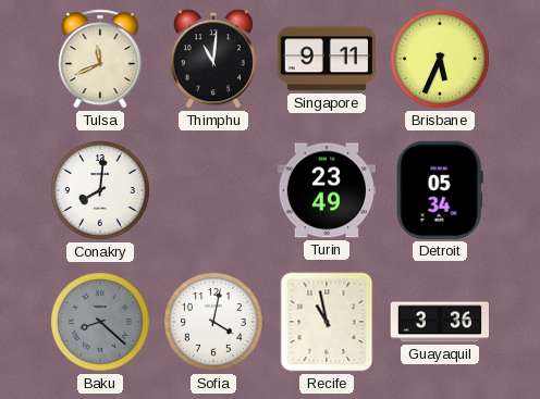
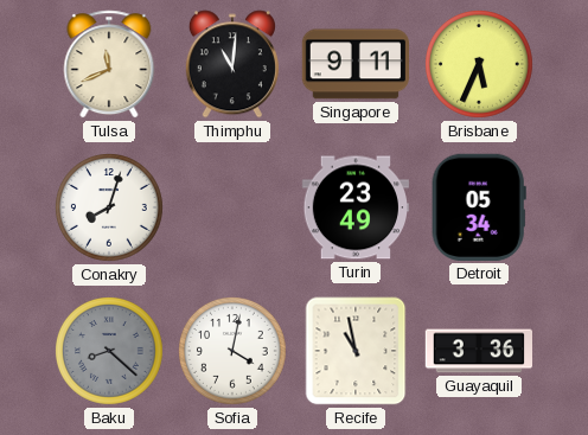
Conakry: 8:01 -> 8:03
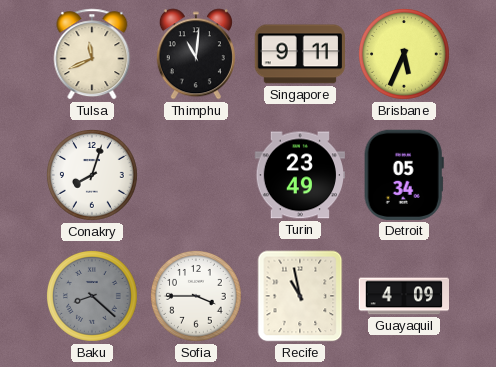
Sofia: 4:02 -> 3:45
Guayaquil: 3:36 -> 4:09
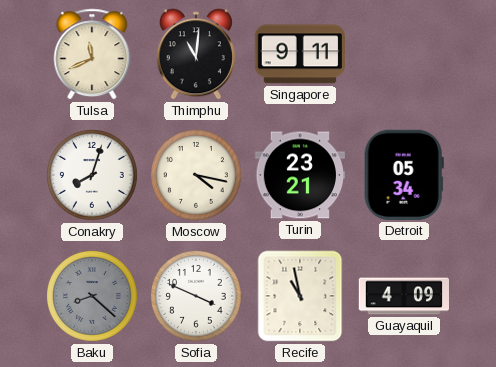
Brisbane: 5:34 -> none
Moscow: none -> 4:17
Turin: 23:49 -> 23:21
Sofia: 3:45 -> 3:49
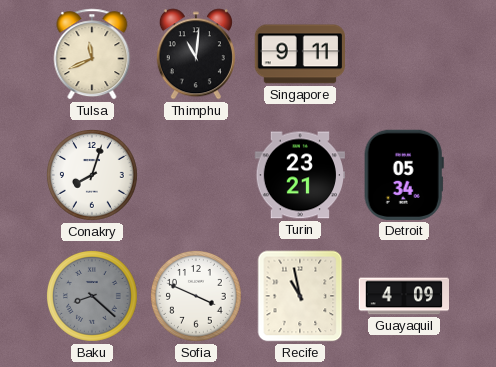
Moscow: 4:17 -> none
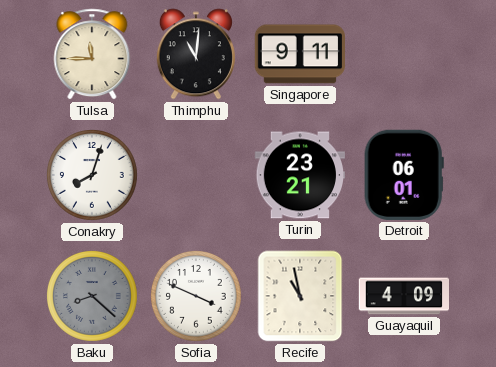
Tulsa: 11:41 -> 11:45
Detroit: 05:34 -> 06:01
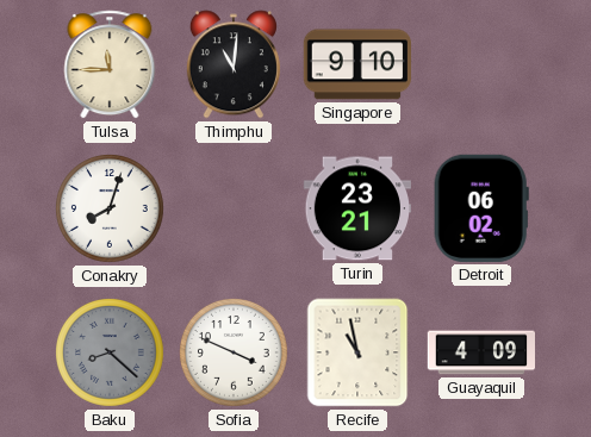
Singapore: 9:11 -> 9:10
Detroit: 06:01 -> 06:02
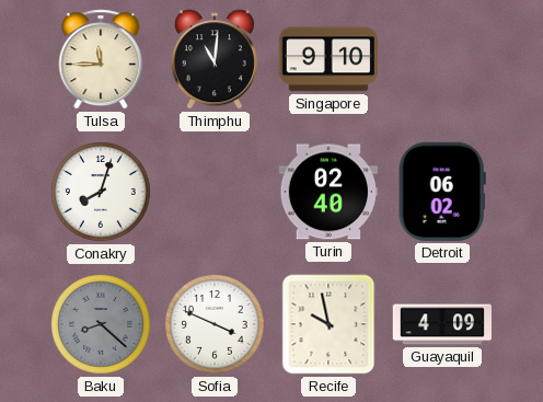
Turin: 23:21 -> 02:40
Recife: 10:58 -> 9:58
